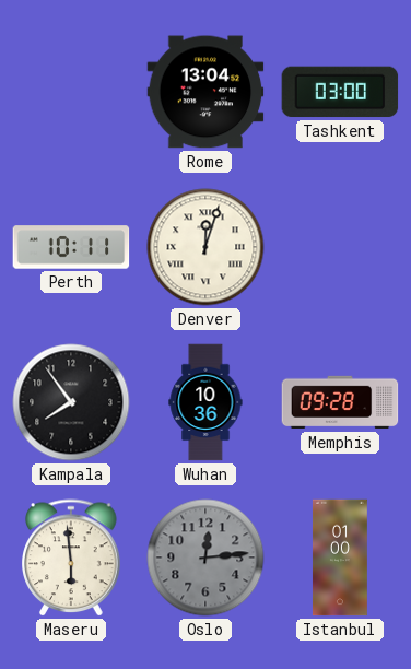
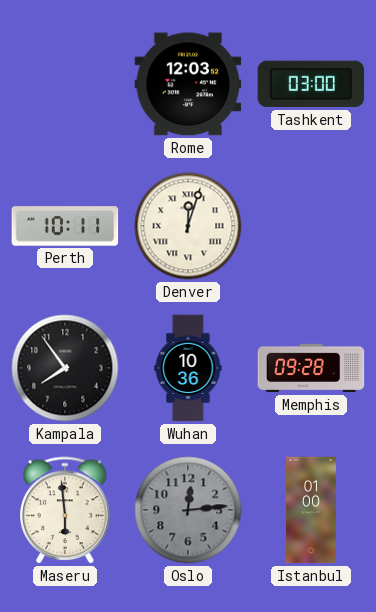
Rome: 13:04 -> 12:03
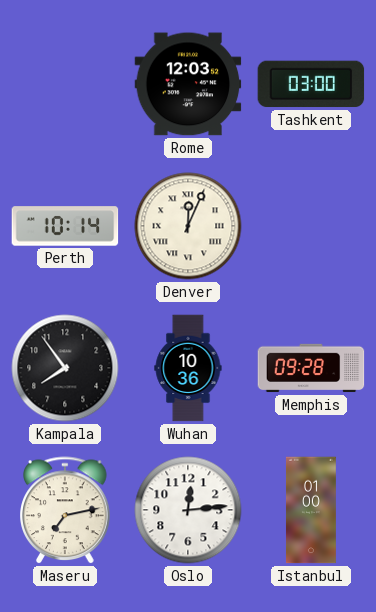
Perth: 10:11 -> 10:14
Denver: 12:03 -> 12:04
Maseru: 5:59 -> 7:13
Oslo dial: grey -> white
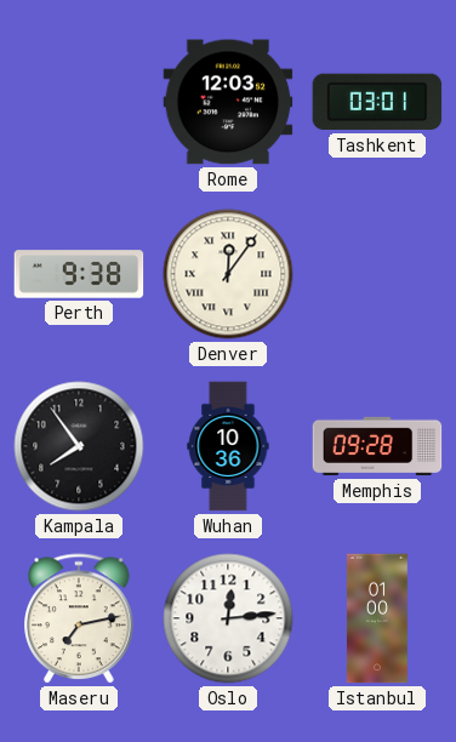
Tashkent: 03:00 -> 03:01
Perth: 10:14 -> 9:38
Denver: 12:04 -> 12:06
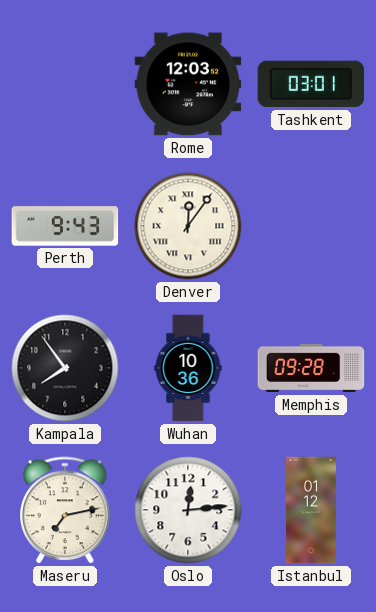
Perth: 9:38 -> 9:43
Istanbul: 01:00 -> 01:12
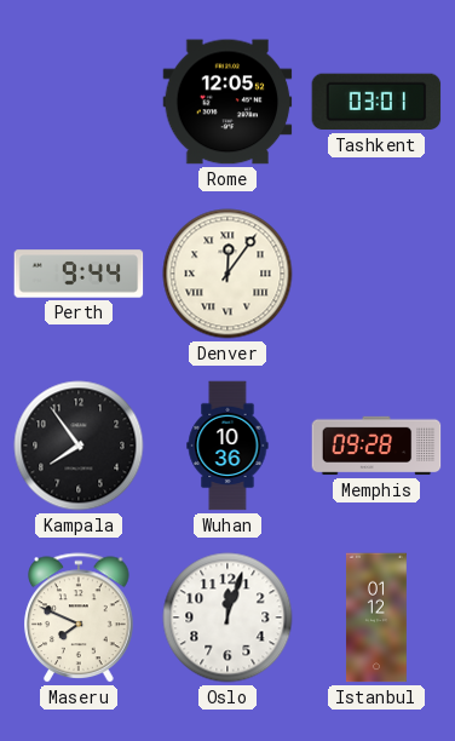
Rome: 12:03 -> 12:05
Perth: 9:43 -> 9:44
Maseru: 7:13 -> 7:49
Oslo: 12:14 -> 12:03
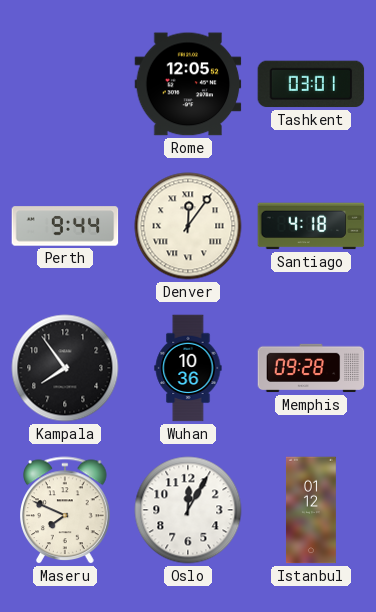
Santiago: none -> 4:18
Oslo: 12:03 -> 12:05
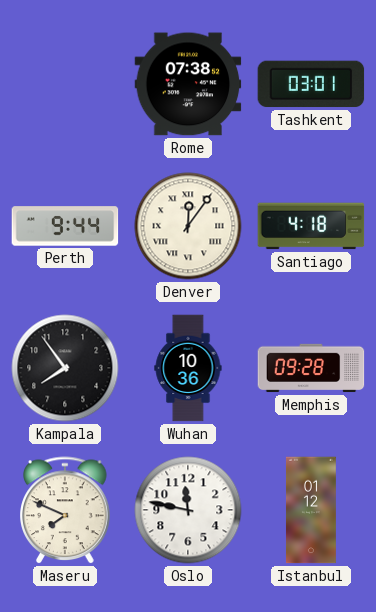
Rome: 12:05 -> 07:38
Oslo: 12:05 -> 11:47
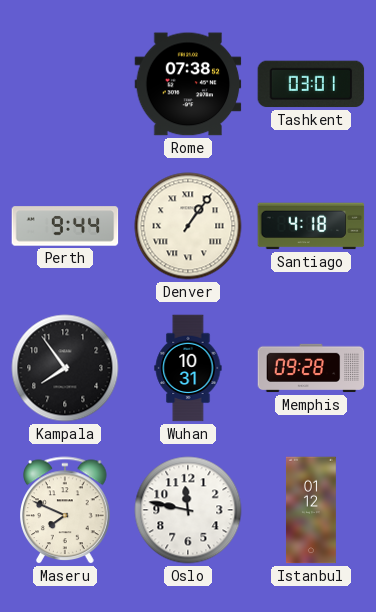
Denver: 12:06 -> 1:06
Wuhan: 10:36 -> 10:31
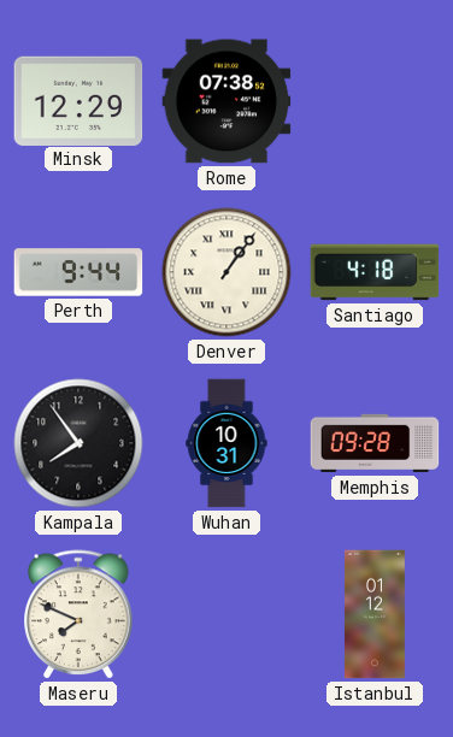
Minsk: none -> 12:29
Tashkent: 03:01 -> none
Oslo: 11:47 -> none
